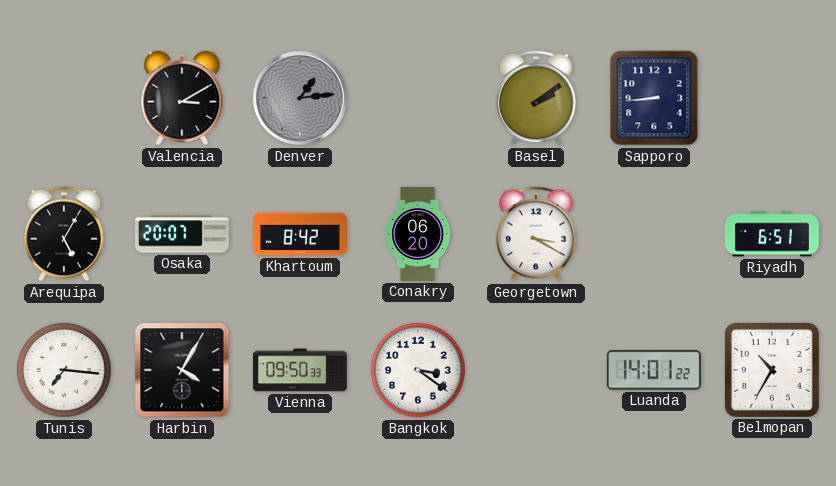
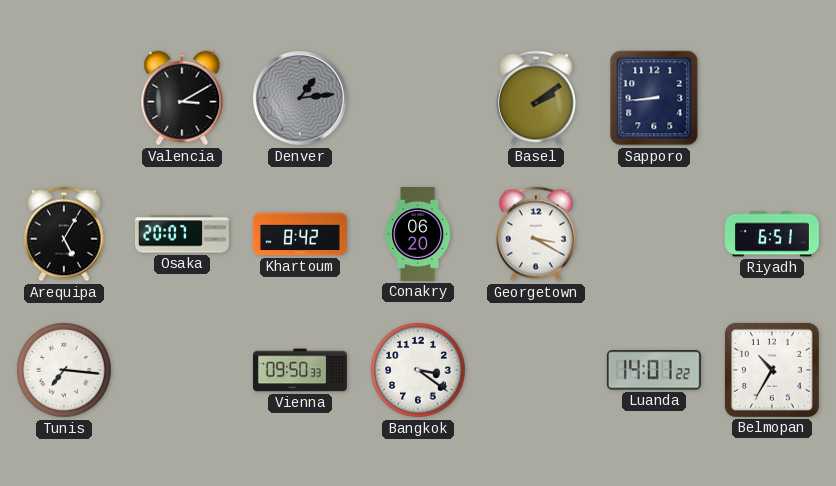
Harbin: 4:05 -> none
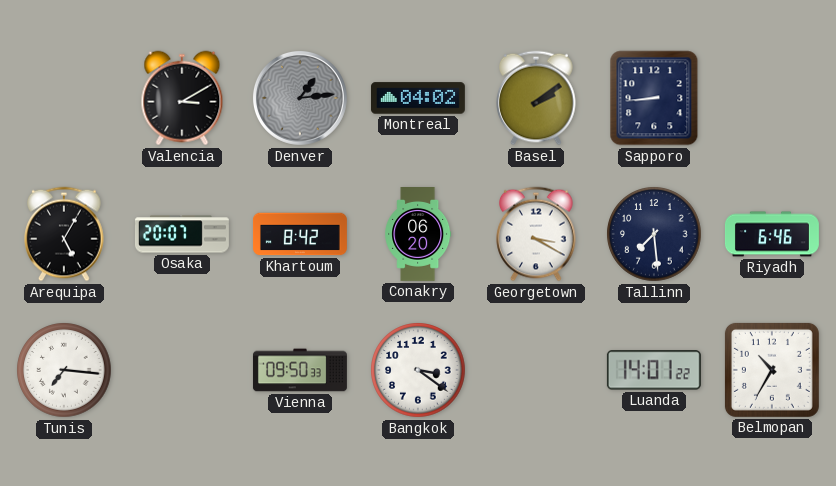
Montreal: none -> 04:02
Tallinn: none -> 7:29
Riyadh: 6:51 -> 6:46
